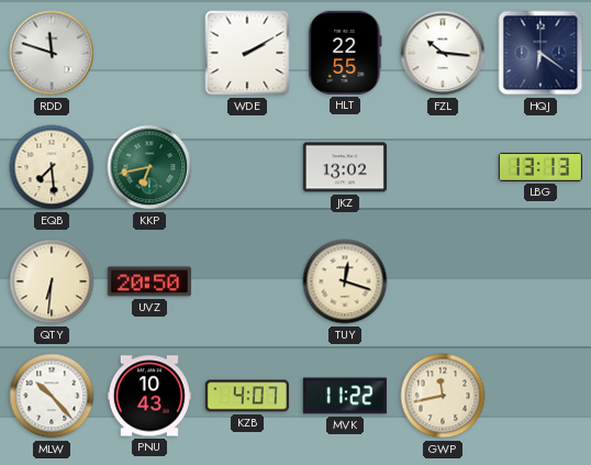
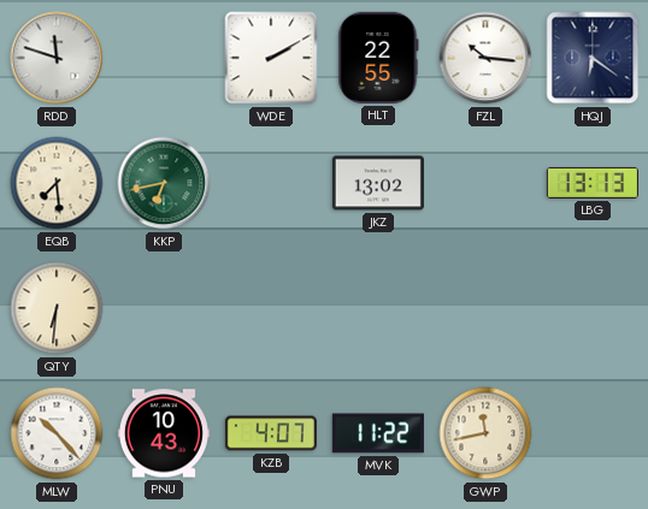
UVZ: 20:50 -> none
TUY: 12:18 -> none
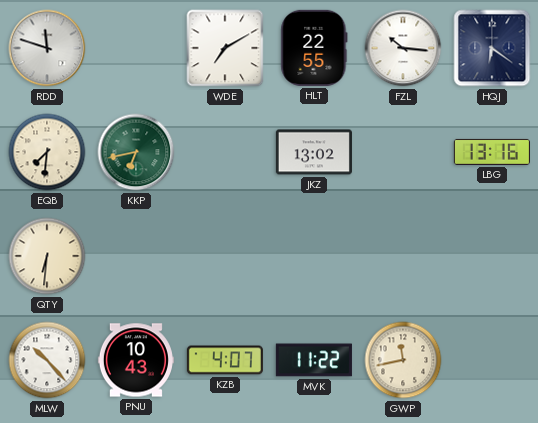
WDE: 2:10 -> 7:10
EQB: 7:29 -> 7:31
LBG: 13:13 -> 13:16
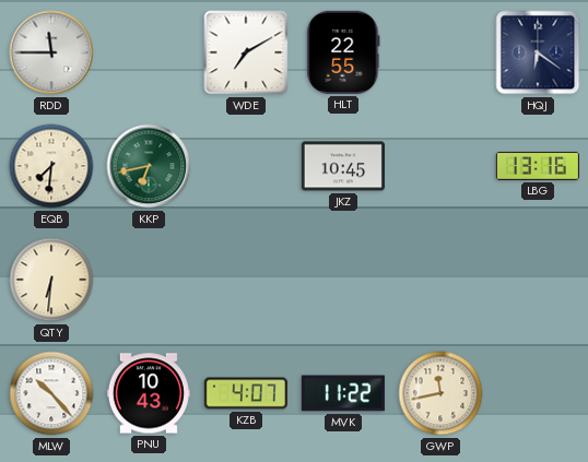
RDD: 11:48 -> 11:45
FZL: 10:16 -> none
JKZ: 13:02 -> 10:45
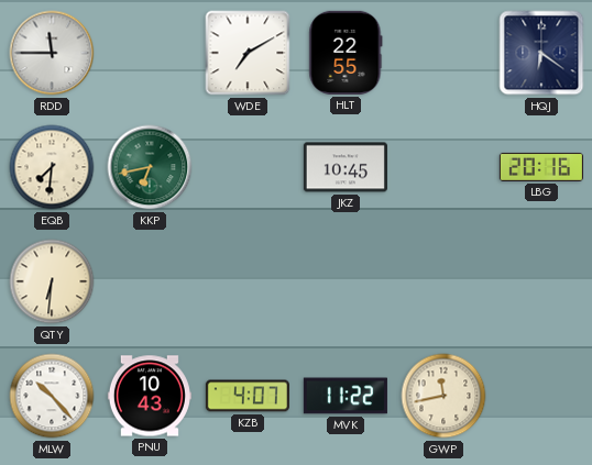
LBG: 13:16 -> 20:16
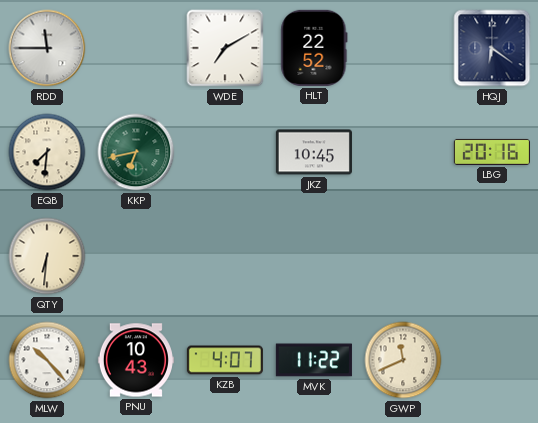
HLT: 22:55 -> 22:52
GWP: 11:43 -> 11:41
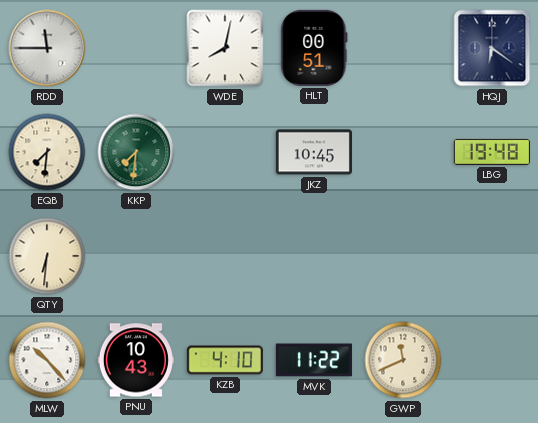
WDE: 7:10 -> 8:02
HLT: 22:52 -> 00:51
KKP: 6:43 -> 7:31
LBG: 20:16 -> 19:48
KZB: 4:07 -> 4:10
